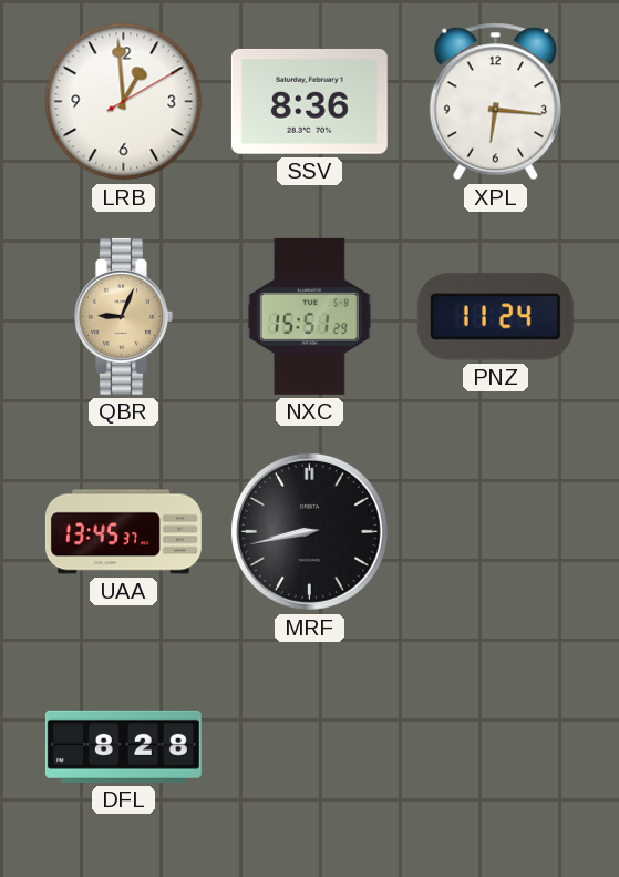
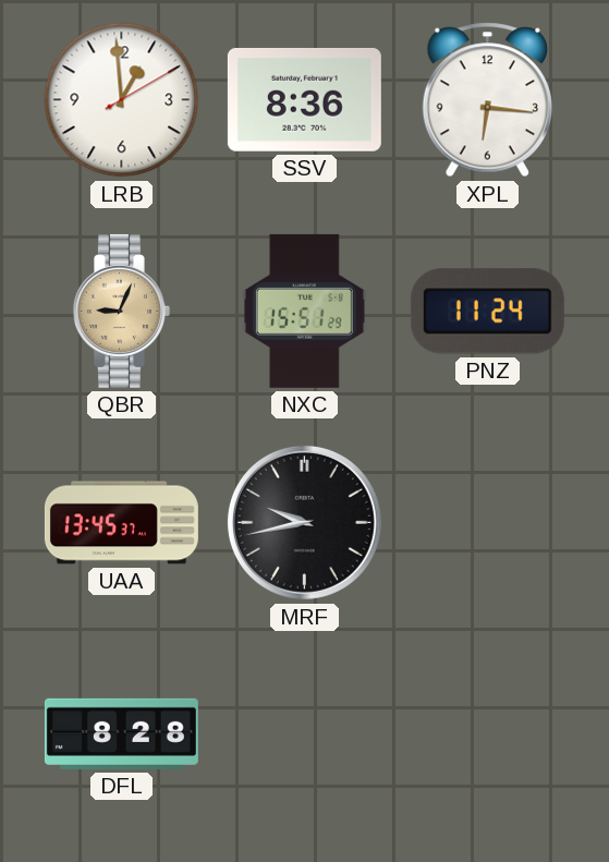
MRF: 8:43 -> 9:43
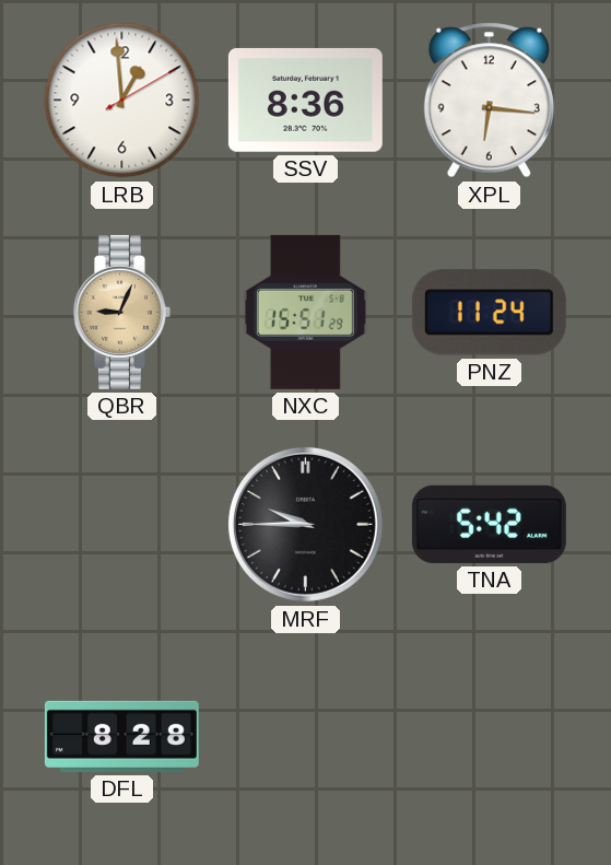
UAA: 13:45 -> none
MRF: 9:43 -> 9:45
TNA: none -> 5:42
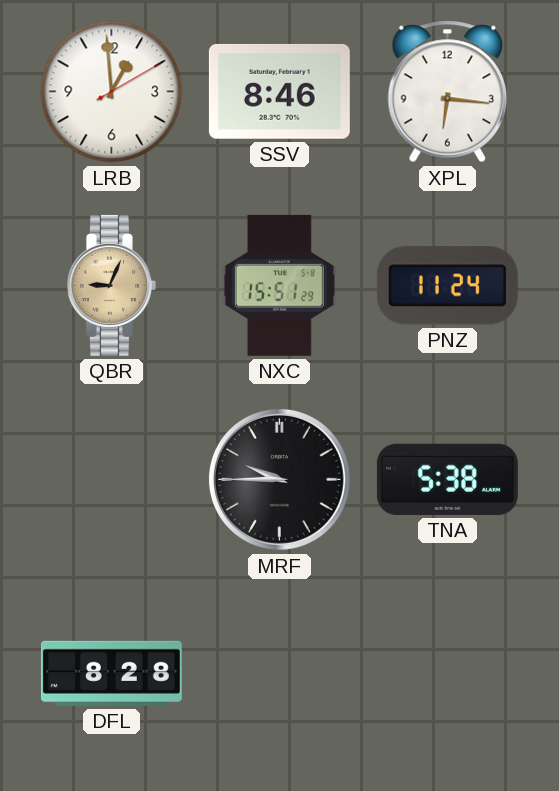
SSV: 8:36 -> 8:46
TNA: 5:42 -> 5:38
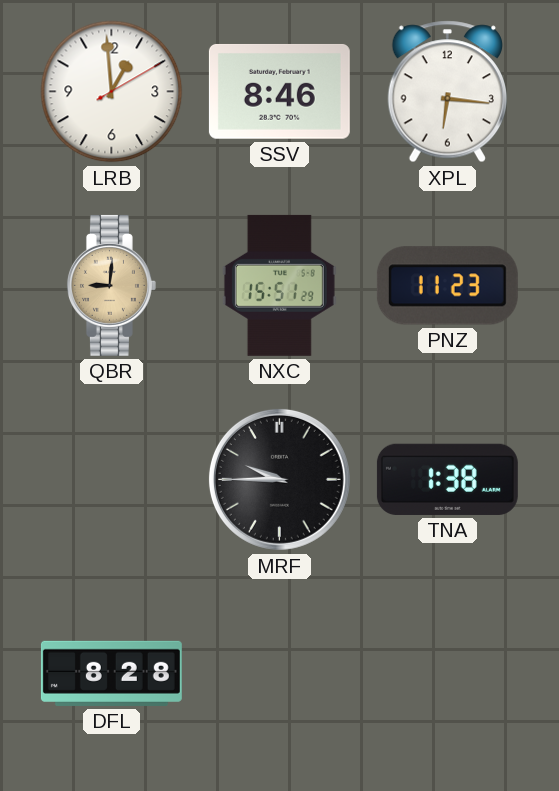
QBR: 9:04 -> 9:01
PNZ: 11:24 -> 11:23
TNA: 5:38 -> 1:38
